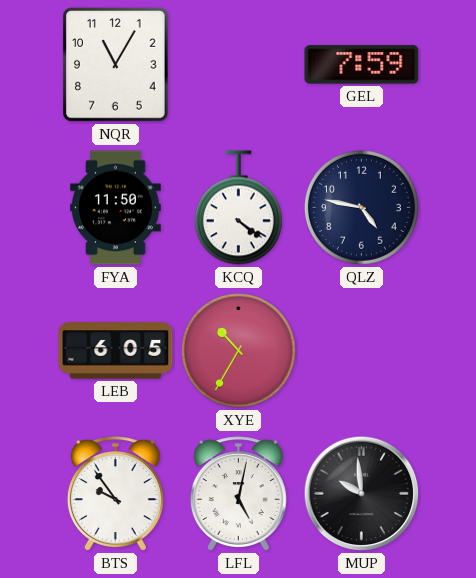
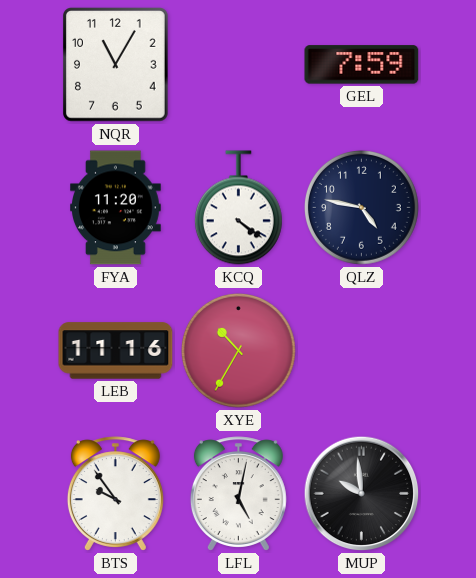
FYA: 11:50 -> 11:20
LEB: 6:05 -> 11:16
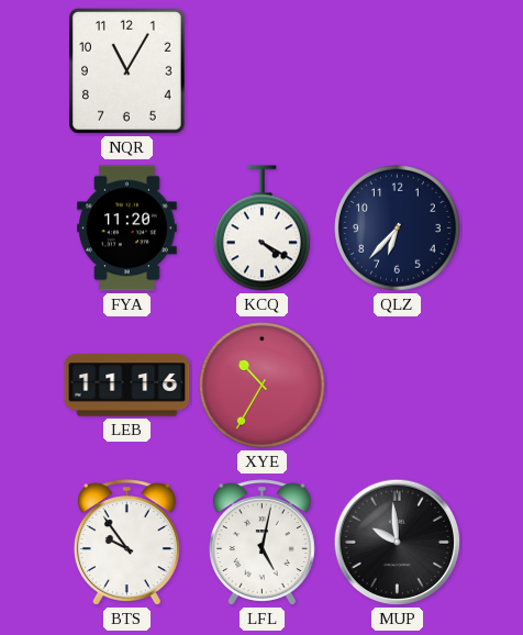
GEL: 7:59 -> none
KCQ: 4:21 -> 4:20
QLZ: 4:47 -> 6:37
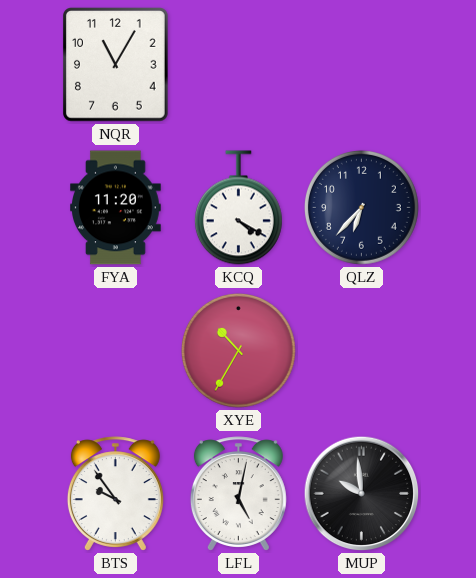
LEB: 11:16 -> none
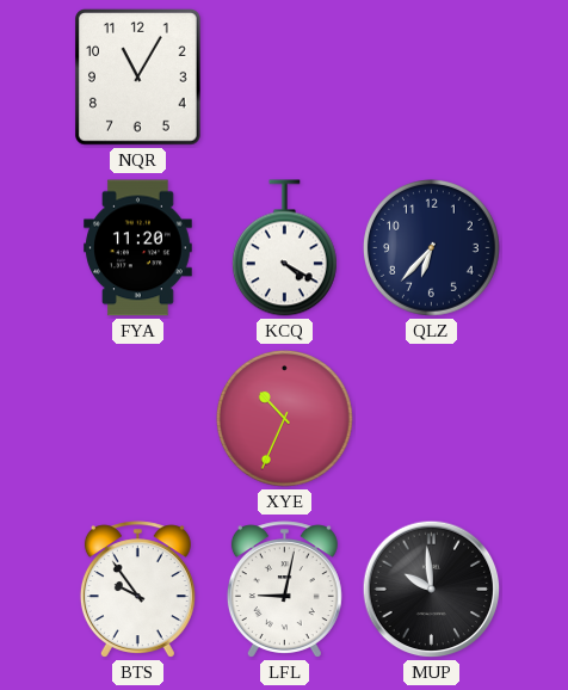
XYE: 10:35 -> 10:34
LFL: 5:02 -> 9:02
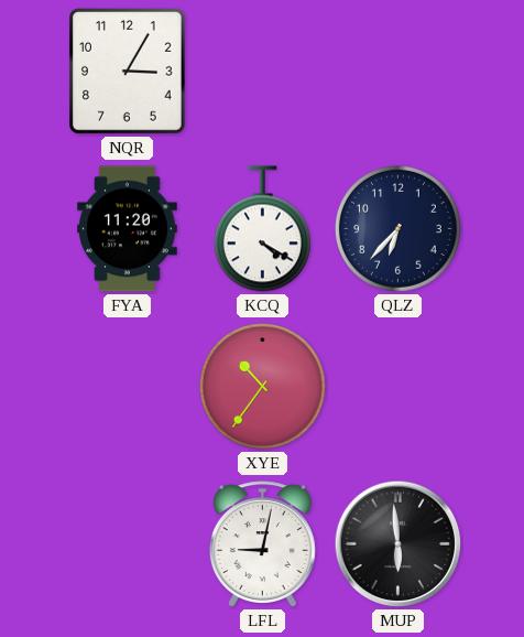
NQR: 11:05 -> 3:05
XYE: 10:34 -> 10:36
BTS: 9:54 -> none
MUP: 9:59 -> 5:59
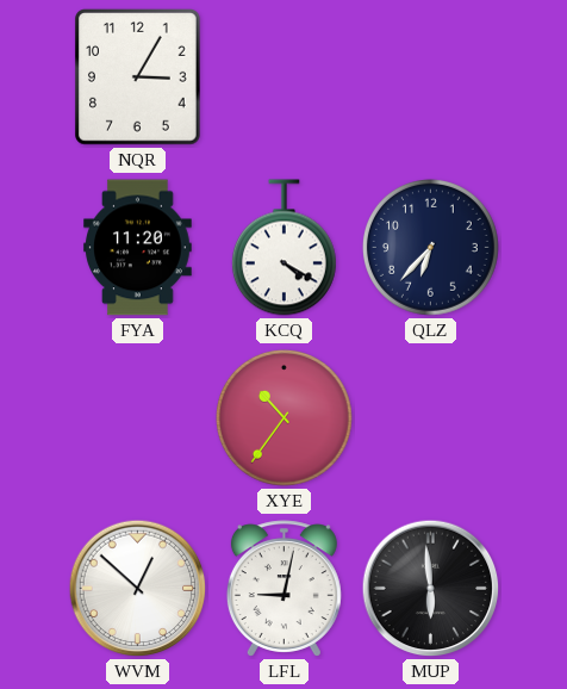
WVM: none -> 12:52
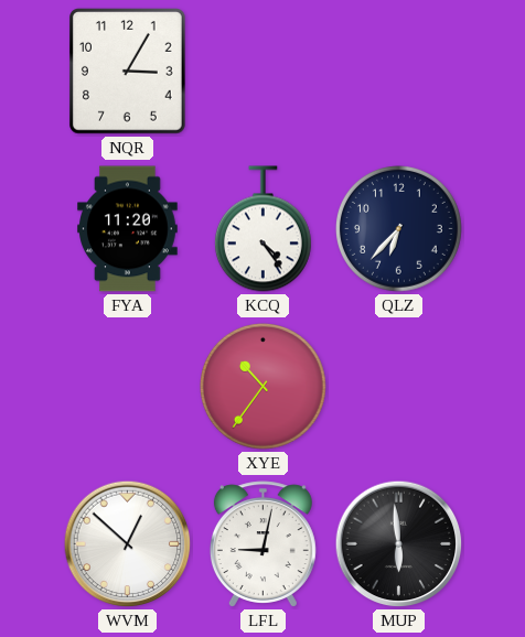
KCQ: 4:20 -> 4:24
